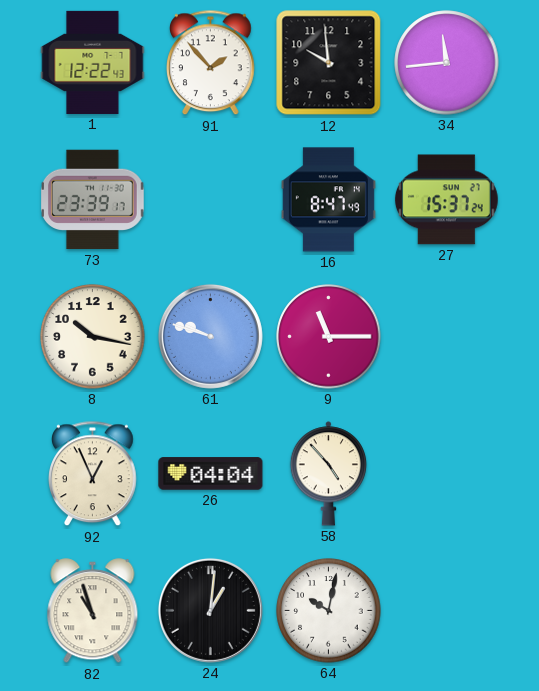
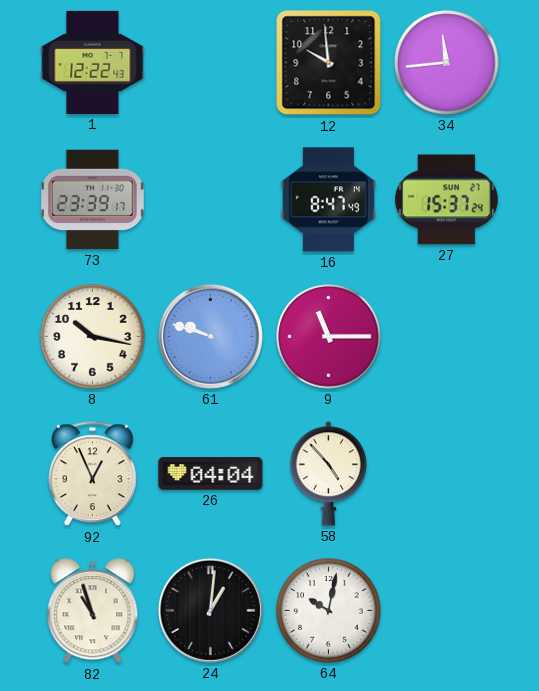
91: 1:53 -> none
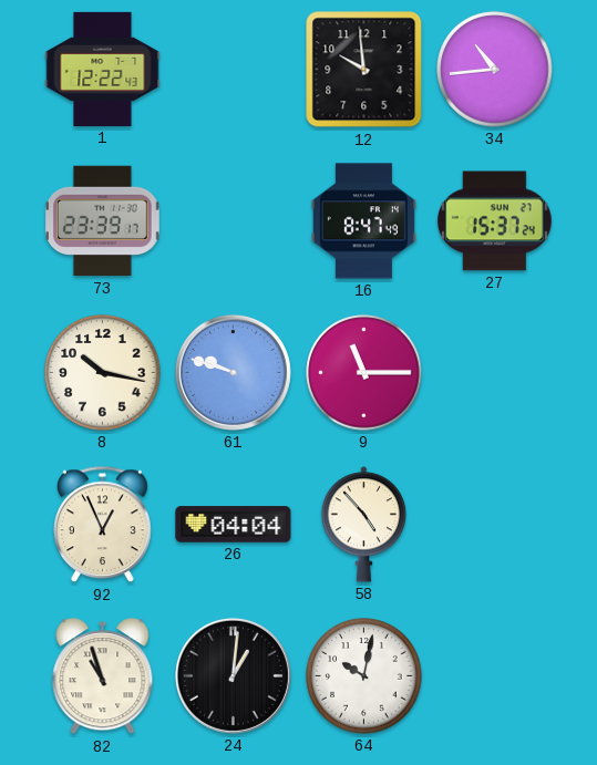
34: 11:44 -> 10:44
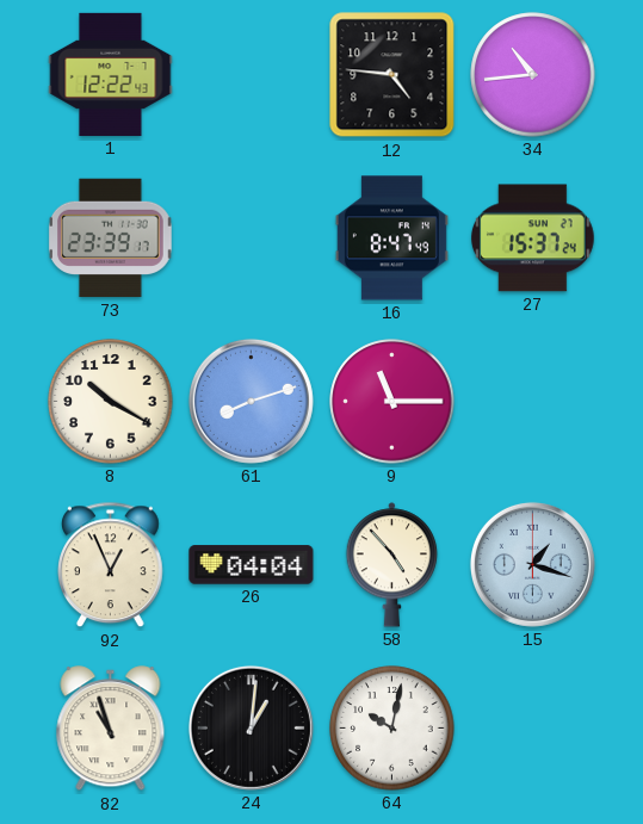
12: 9:59 -> 4:46
8: 10:17 -> 10:20
61: 9:48 -> 8:12
15: none -> 1:18
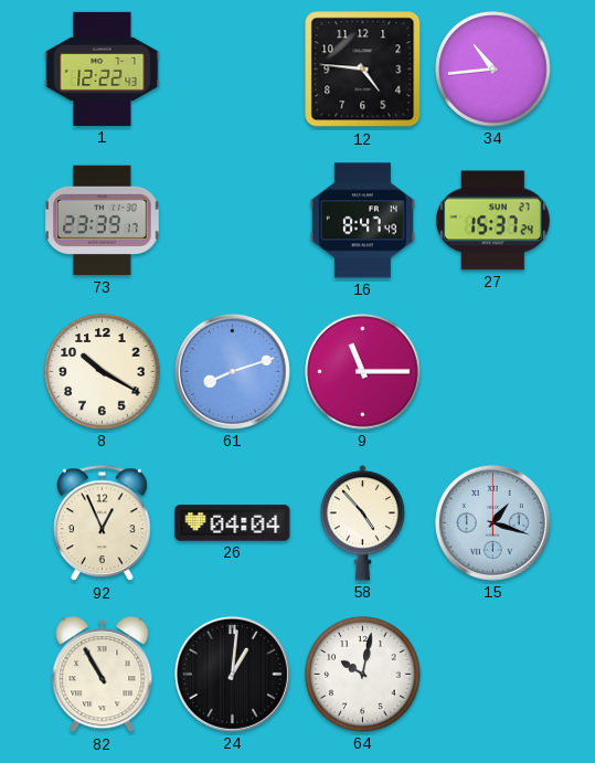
82: 10:57 -> 10:55
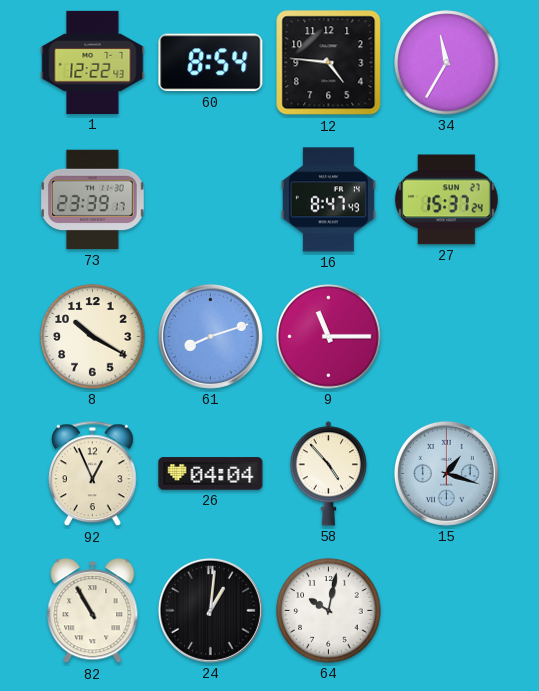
60: none -> 8:54
34: 10:44 -> 11:35
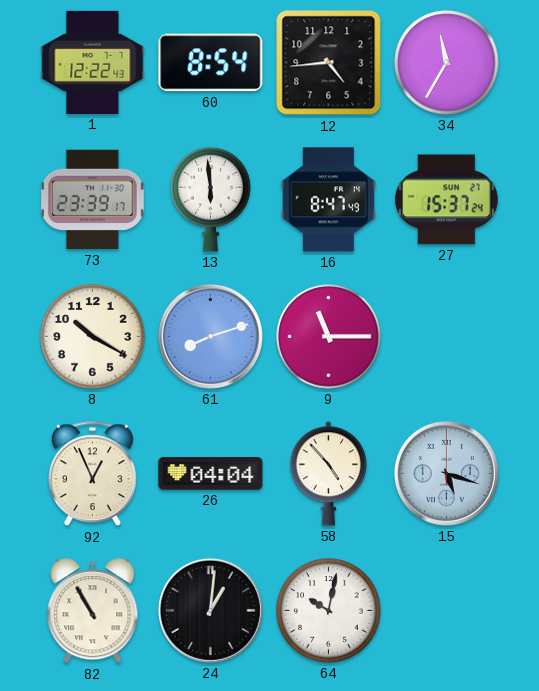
12: 4:46 -> 4:44
13: none -> 5:59
15: 1:18 -> 5:18
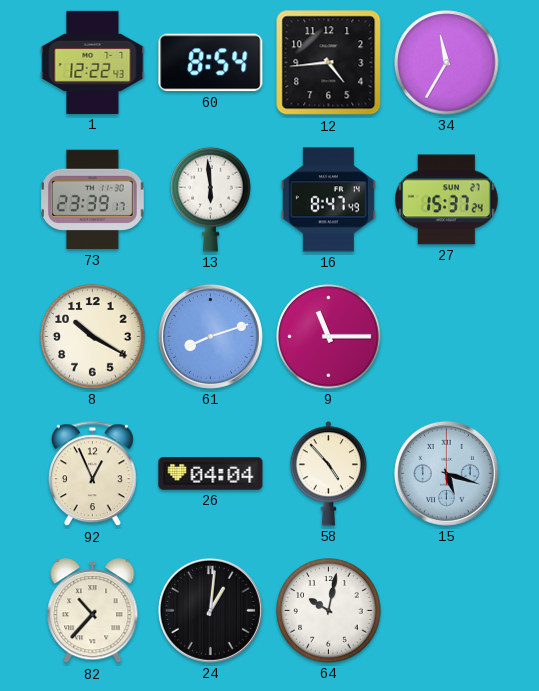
82: 10:55 -> 10:37
